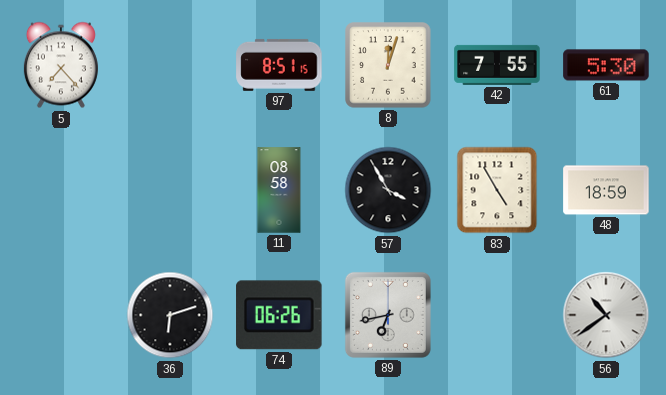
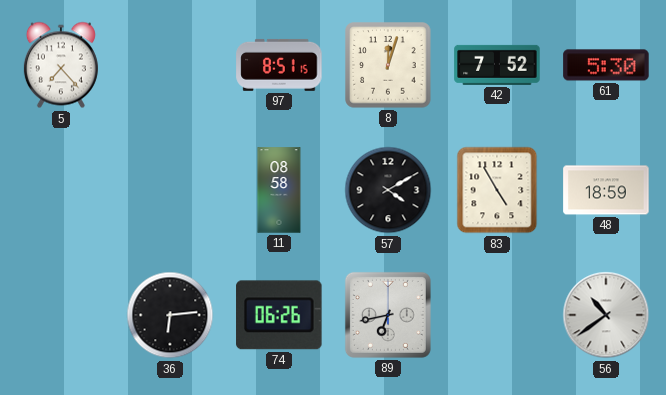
42: 7:55 -> 7:52
57: 3:55 -> 4:10
36: 6:12 -> 6:14
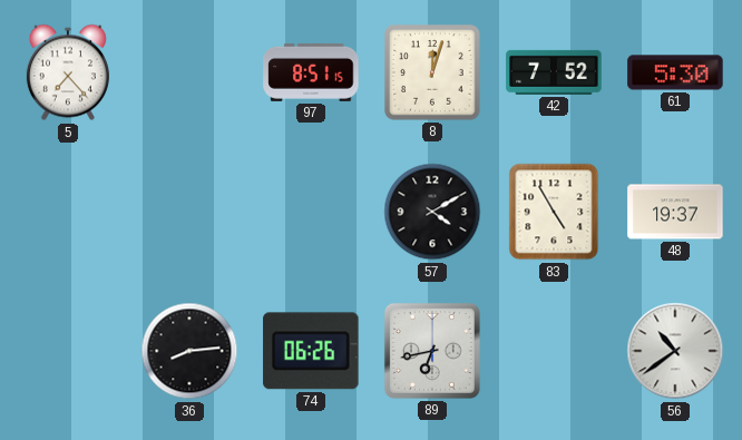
11: 08:58 -> none
48: 18:59 -> 19:37
36: 6:14 -> 8:14
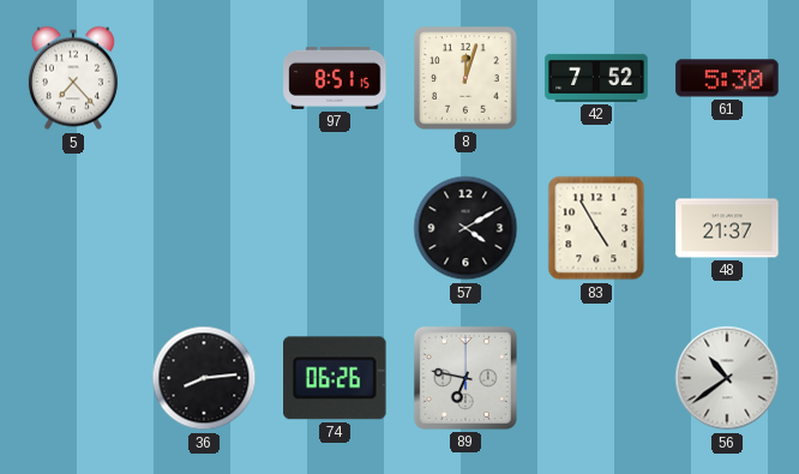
48: 19:37 -> 21:37
89: 6:43 -> 6:47
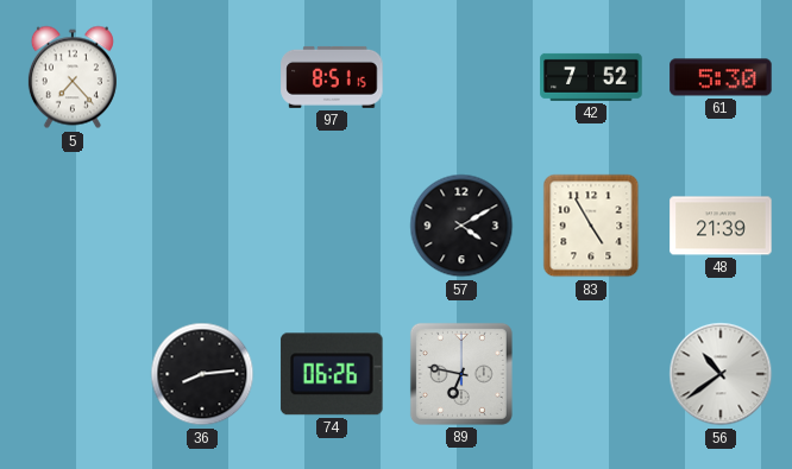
8: 12:03 -> none
48: 21:37 -> 21:39
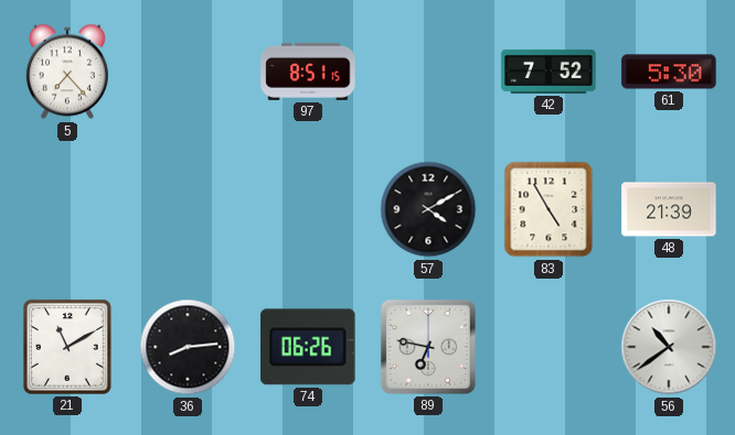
21: none -> 11:10
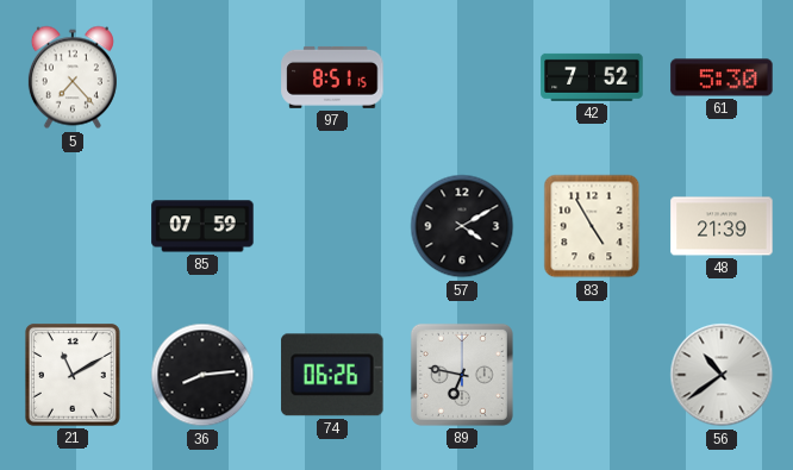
85: none -> 07:59
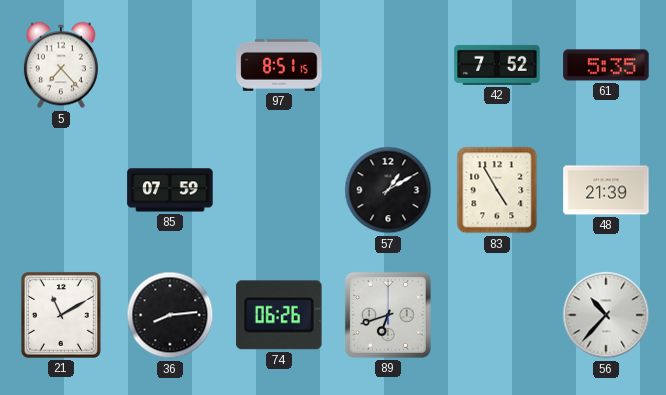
61: 5:30 -> 5:35
57: 4:10 -> 1:10
89: 6:47 -> 6:42
56: 10:39 -> 10:37
